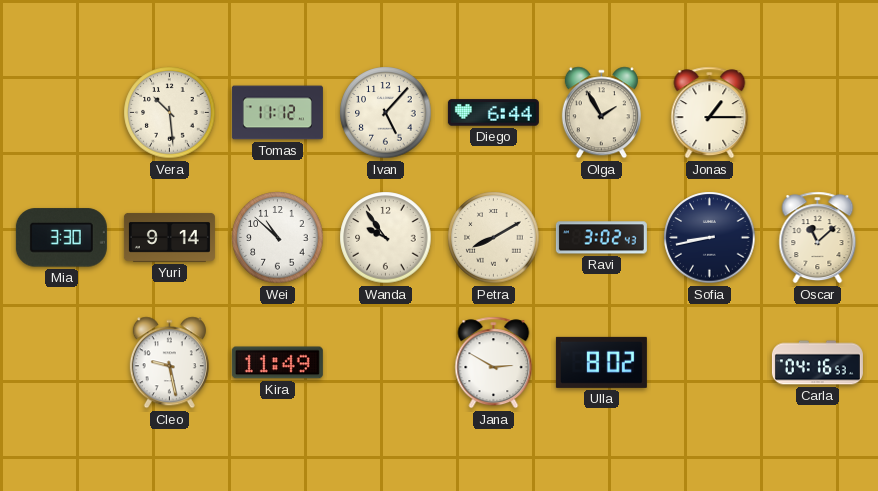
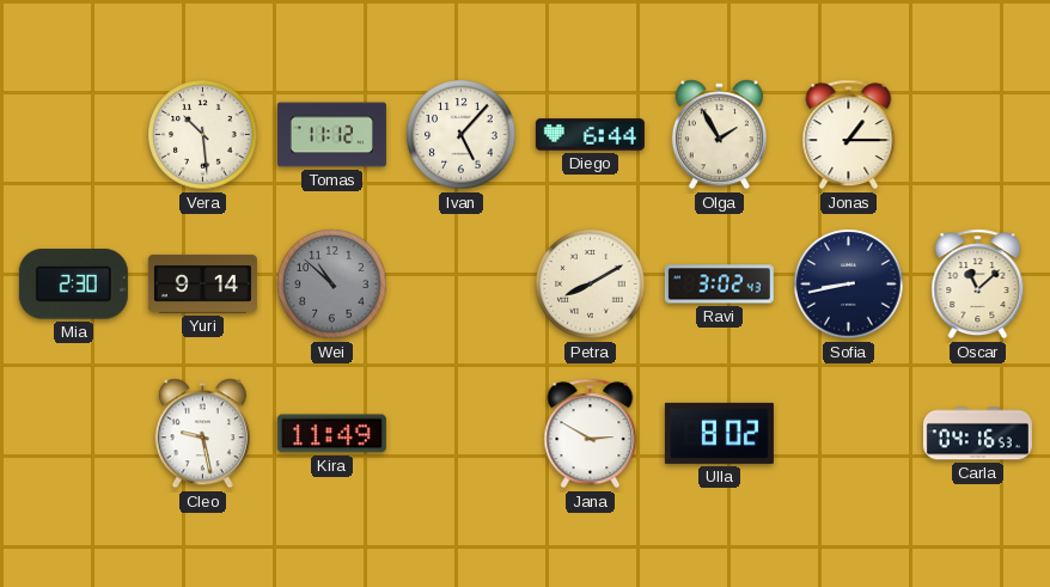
Mia: 3:30 -> 2:30
Wei dial: white -> grey
Wanda: 9:54 -> none
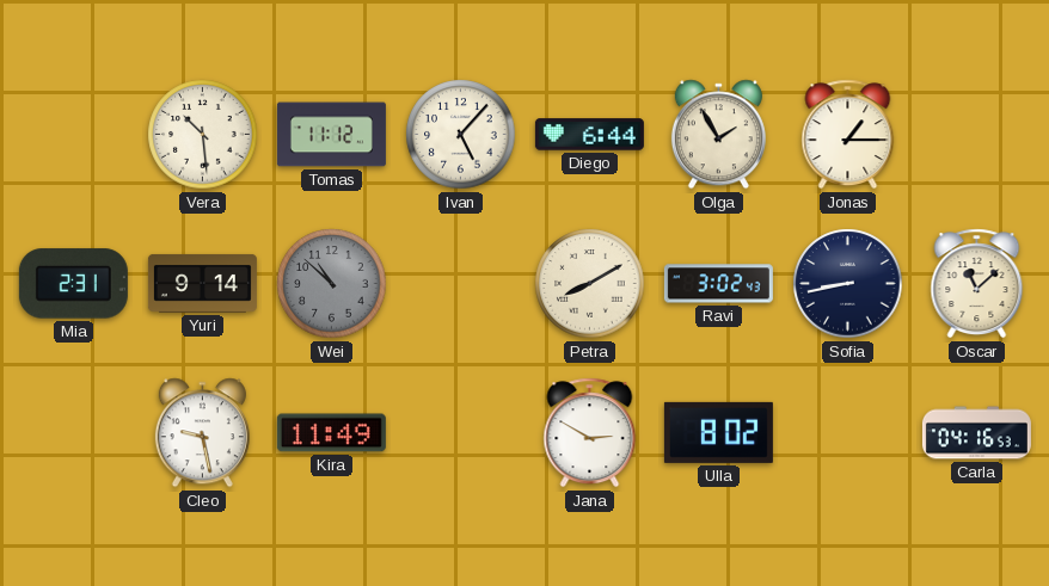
Mia: 2:30 -> 2:31
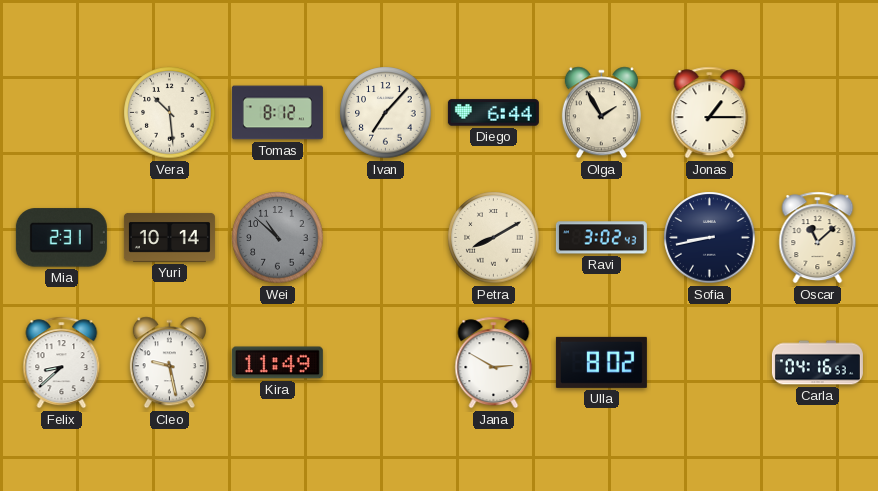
Tomas: 11:12 -> 8:12
Ivan: 5:07 -> 7:07
Yuri: 9:14 -> 10:14
Felix: none -> 8:38
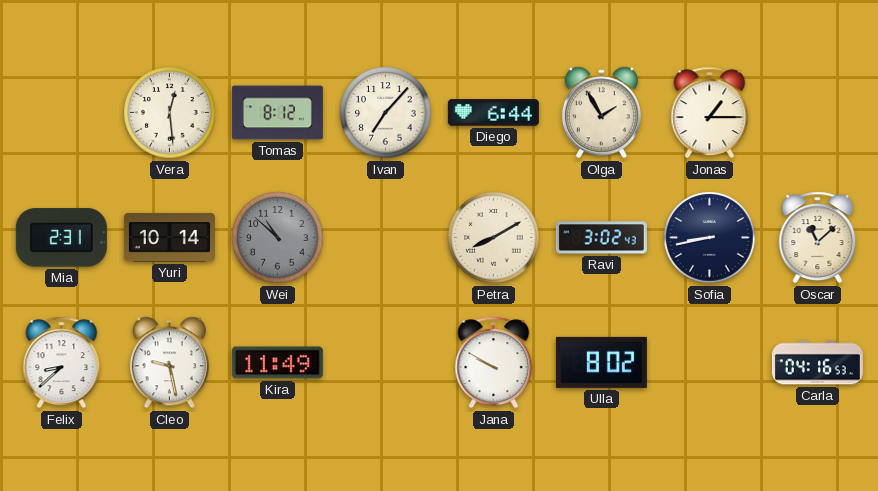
Vera: 10:29 -> 12:29
Jana: 2:50 -> 9:50
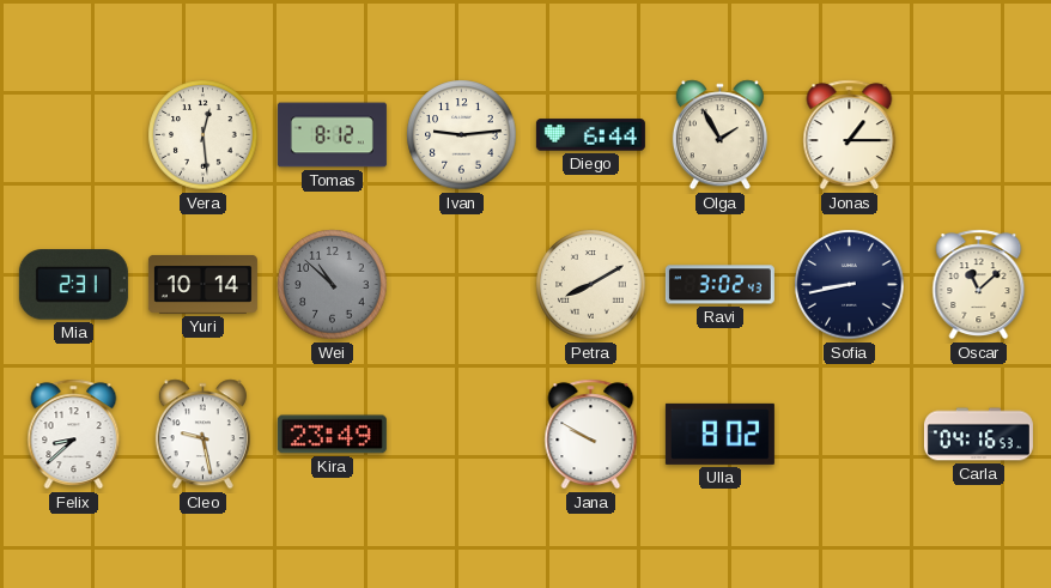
Ivan: 7:07 -> 9:14
Kira: 11:49 -> 23:49
